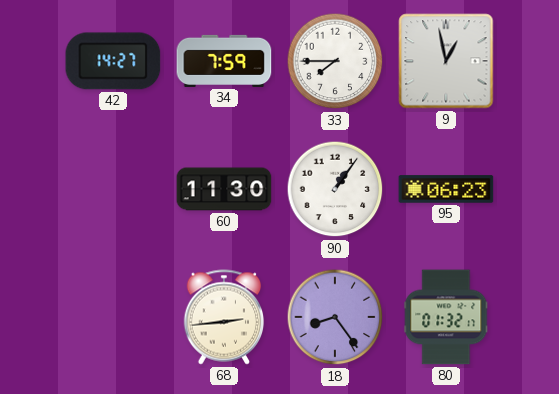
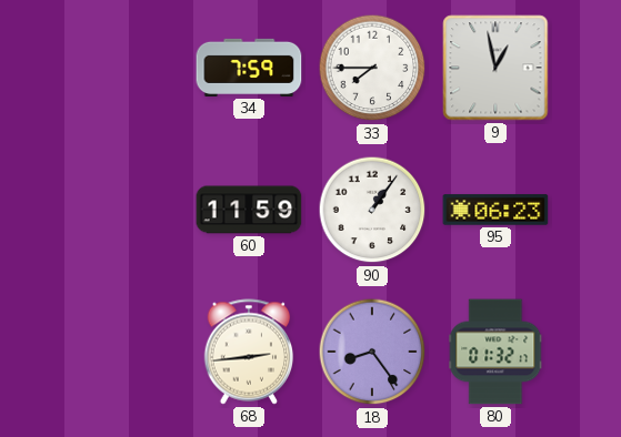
42: 14:27 -> none
60: 11:30 -> 11:59
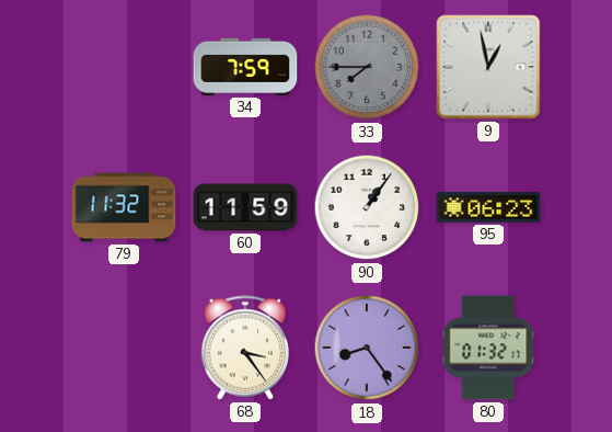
33 dial: white -> grey
79: none -> 11:32
68: 2:44 -> 3:24
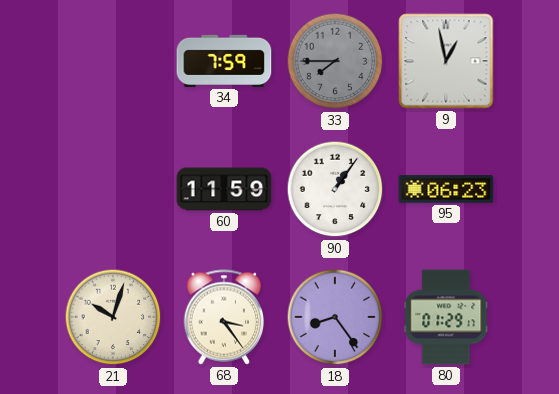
79: 11:32 -> none
21: none -> 10:03
80: 01:32 -> 01:29
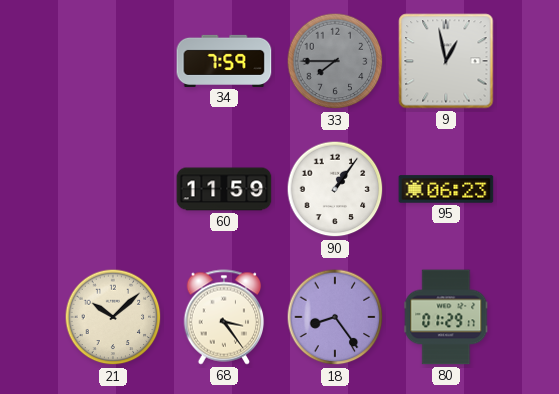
21: 10:03 -> 10:08
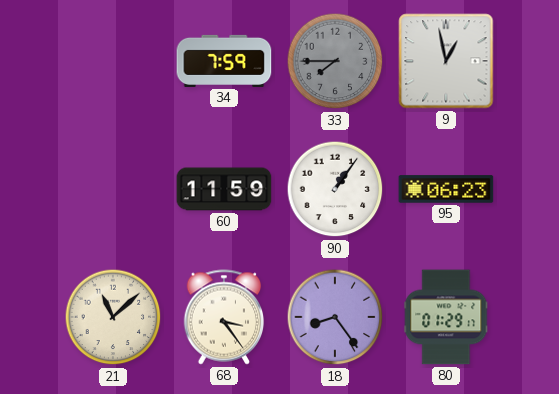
21: 10:08 -> 11:08
